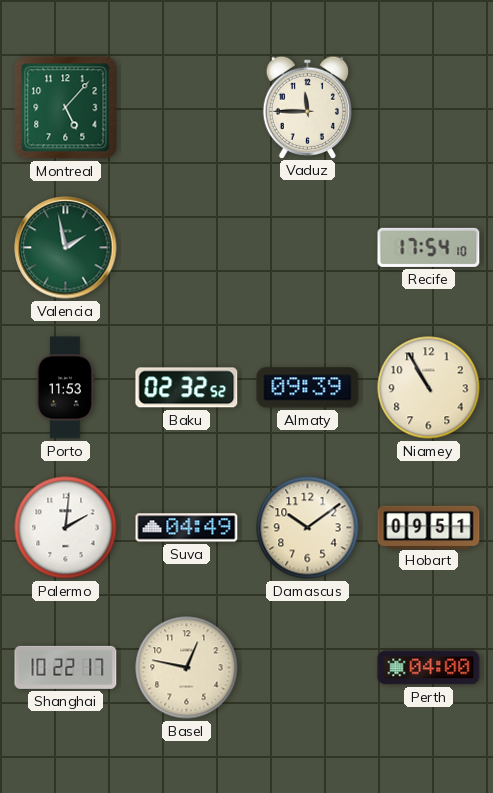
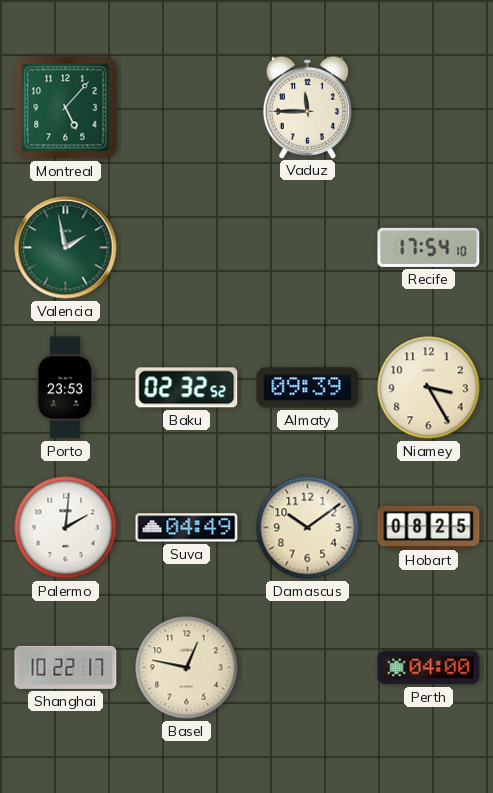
Porto: 11:53 -> 23:53
Niamey: 10:55 -> 3:25
Hobart: 09:51 -> 08:25
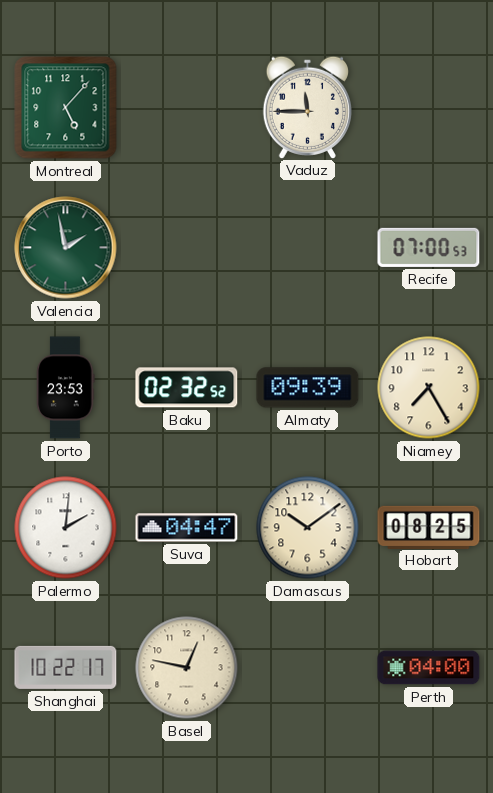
Recife: 17:54 -> 07:00
Niamey: 3:25 -> 7:25
Suva: 04:49 -> 04:47
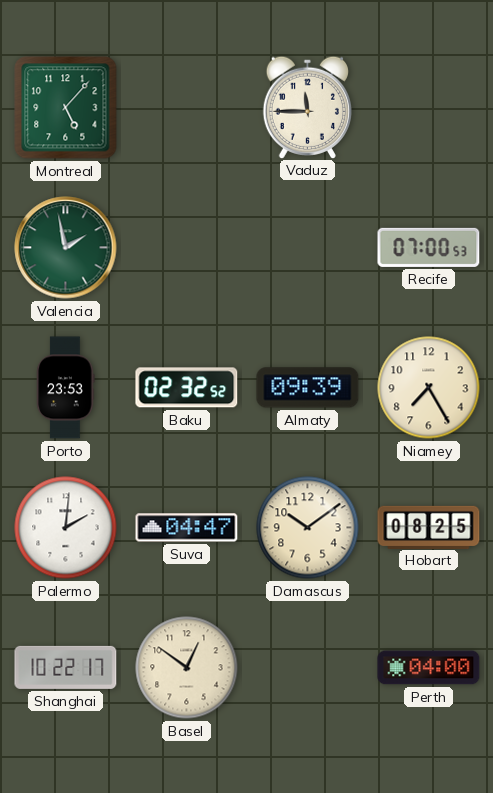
Basel: 12:47 -> 12:51
